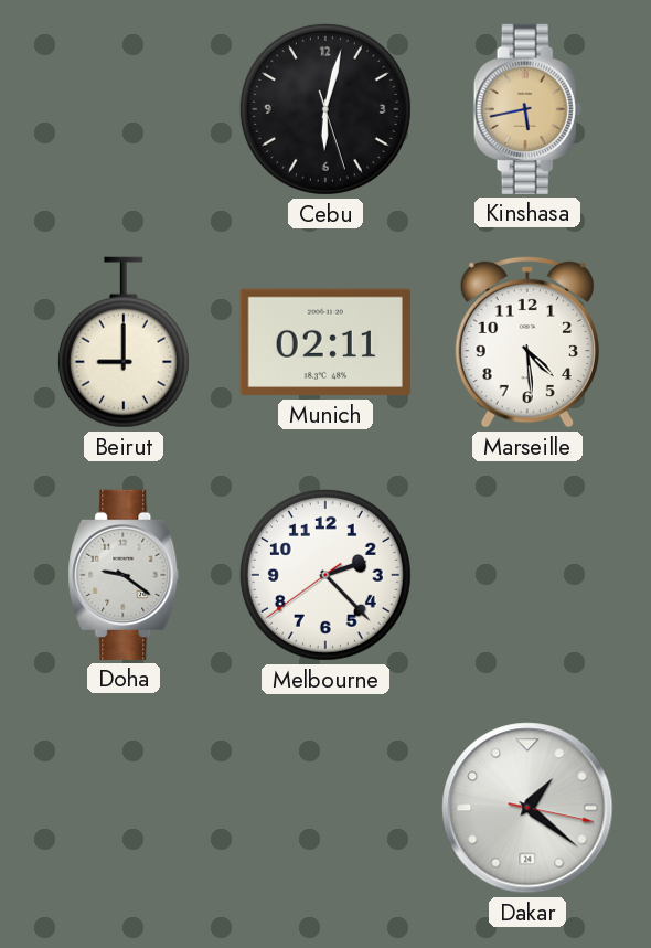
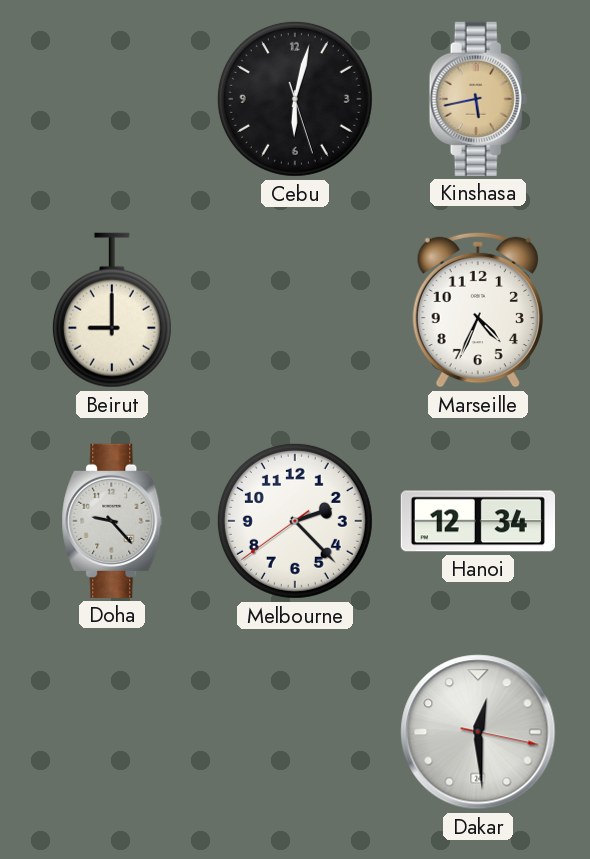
Munich: 02:11 -> none
Marseille: 4:29 -> 4:34
Doha: 9:21 -> 9:23
Hanoi: none -> 12:34
Dakar: 1:21 -> 12:29
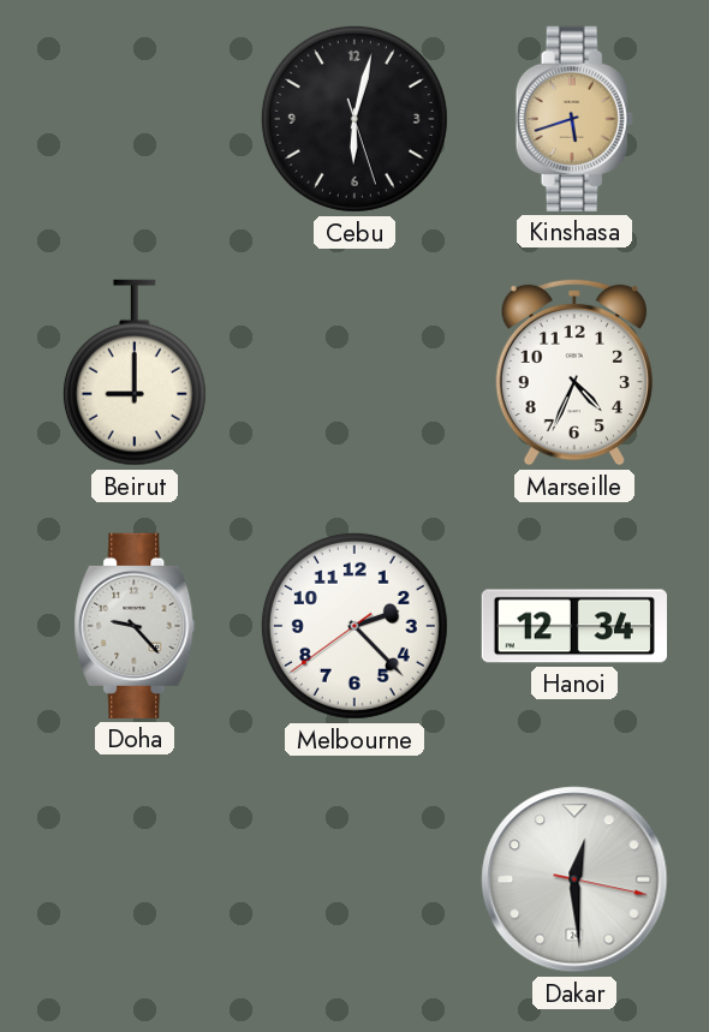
Kinshasa: 5:43 -> 5:42
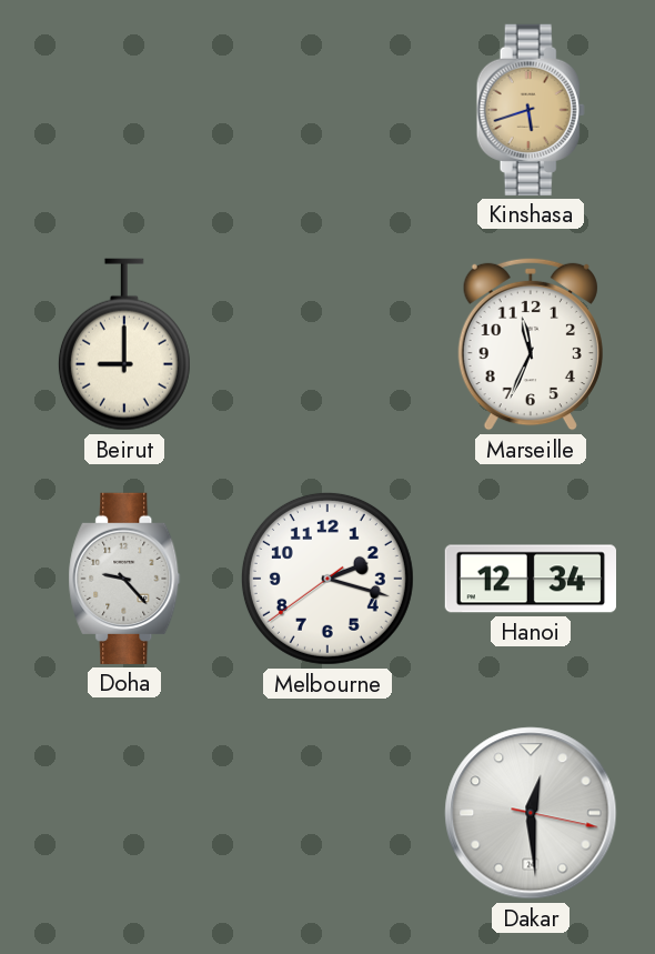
Cebu: 6:02 -> none
Marseille: 4:34 -> 11:34
Melbourne: 2:22 -> 2:17
